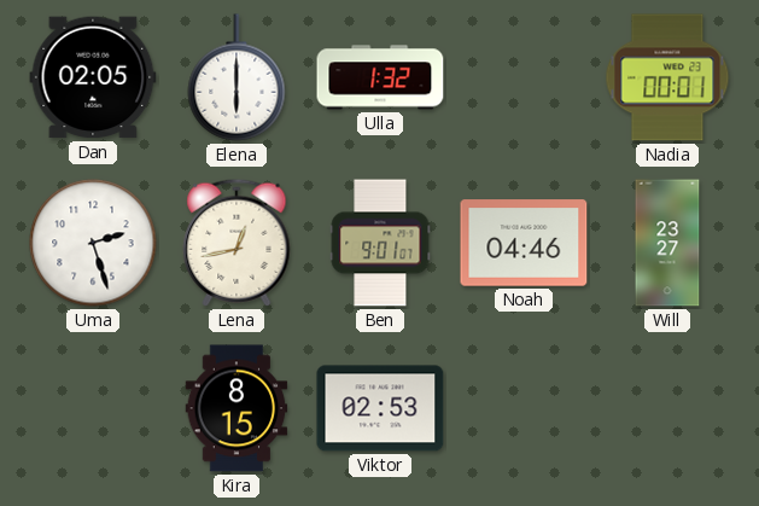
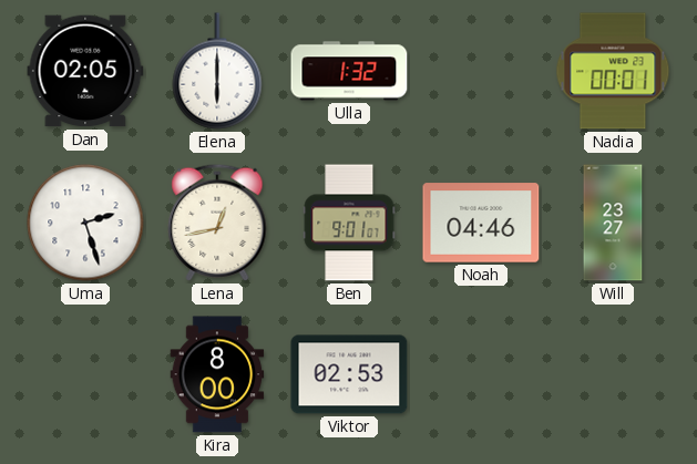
Kira: 8:15 -> 8:00
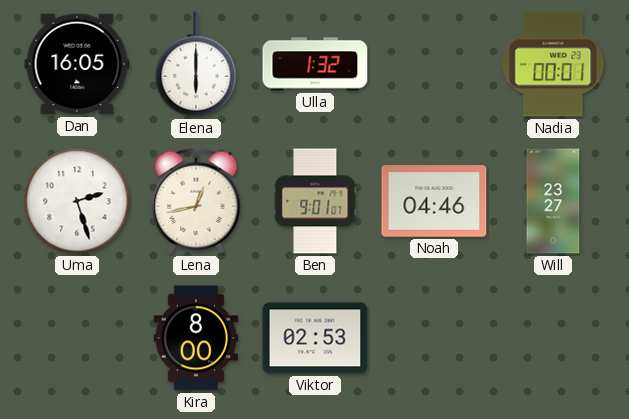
Dan: 02:05 -> 16:05
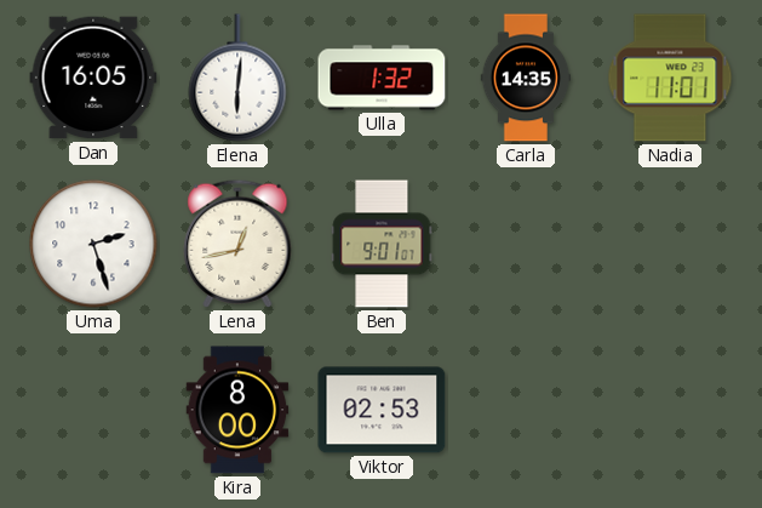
Elena: 6:00 -> 6:01
Carla: none -> 14:35
Nadia: 00:01 -> 11:01
Noah: 04:46 -> none
Will: 23:27 -> none
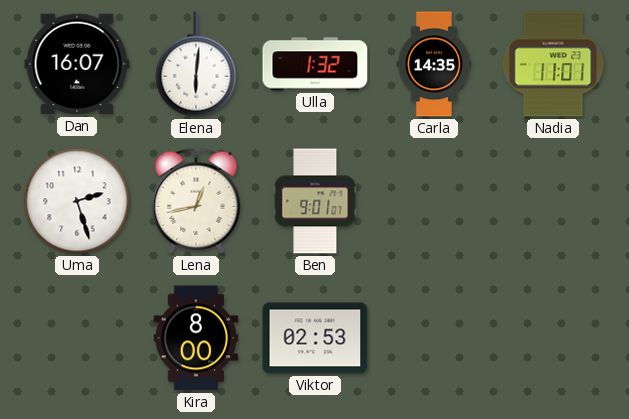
Dan: 16:05 -> 16:07
